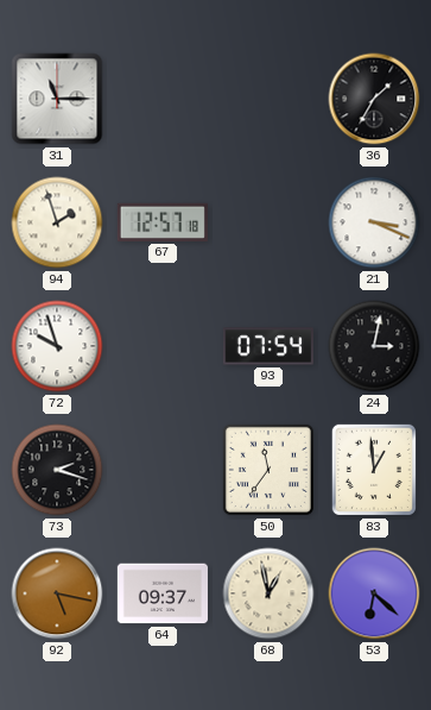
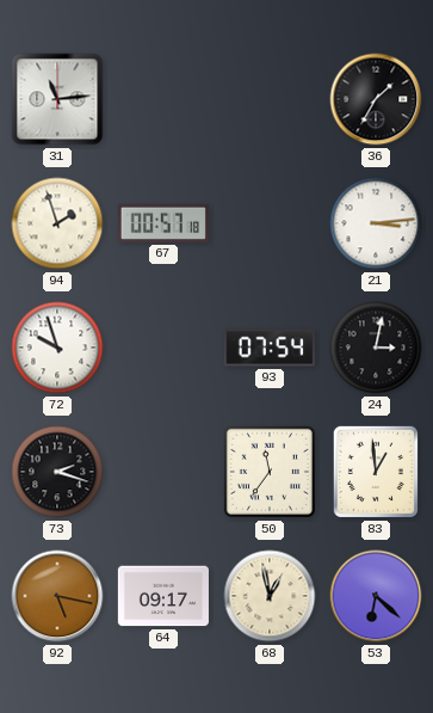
31: 11:15 -> 11:14
67: 12:57 -> 00:57
21: 3:19 -> 3:14
64: 09:37 -> 09:17
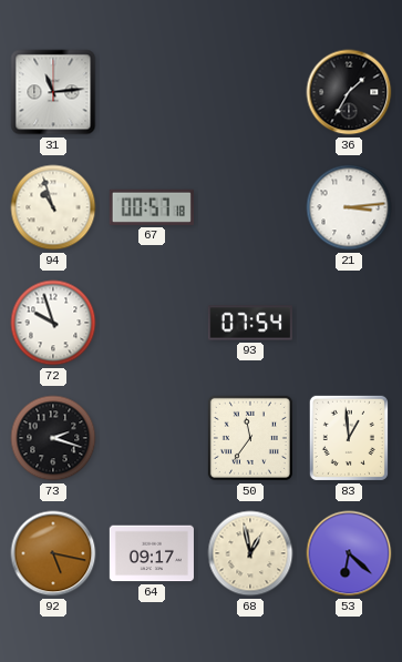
94: 1:57 -> 10:57
24: 3:02 -> none
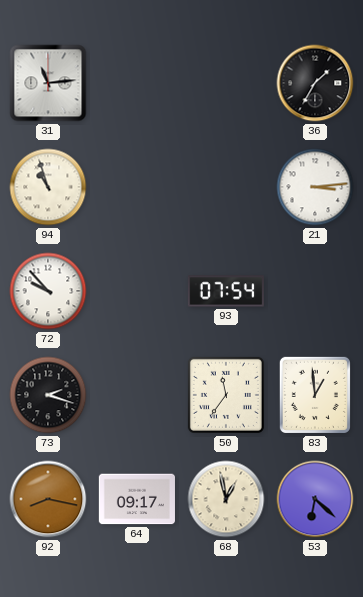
67: 00:57 -> none
72: 9:57 -> 9:53
92: 5:17 -> 8:17
